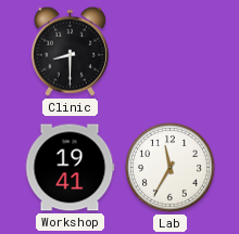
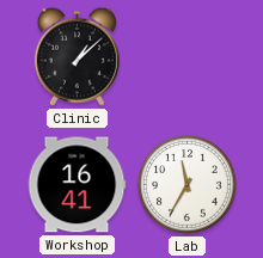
Clinic: 8:30 -> 1:08
Workshop: 19:41 -> 16:41
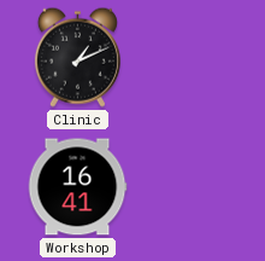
Clinic: 1:08 -> 1:11
Lab: 11:35 -> none
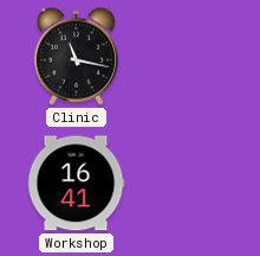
Clinic: 1:11 -> 11:17
